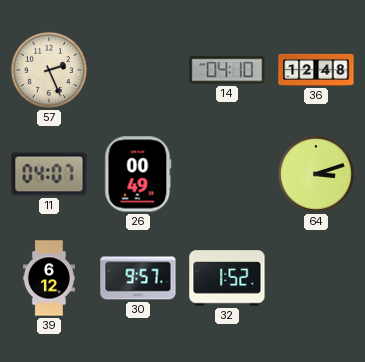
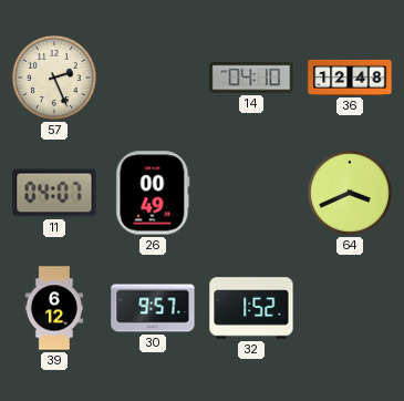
64: 3:12 -> 3:41
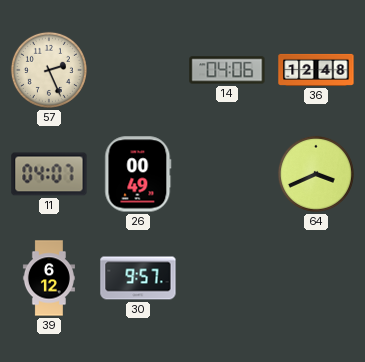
14: 04:10 -> 04:06
32: 1:52 -> none
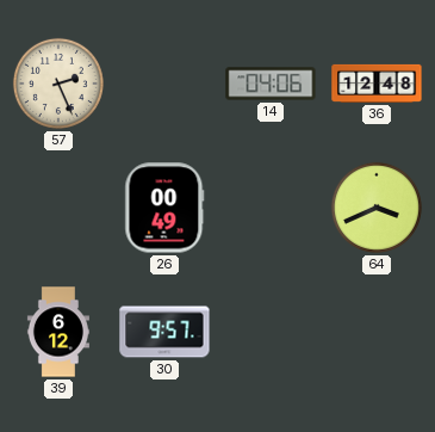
11: 04:07 -> none
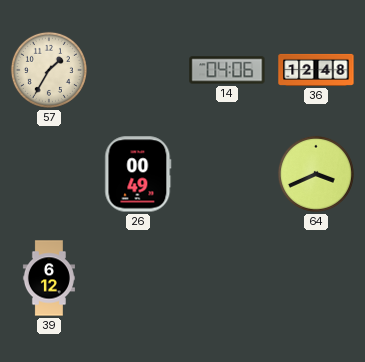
57: 2:26 -> 1:35
30: 9:57 -> none
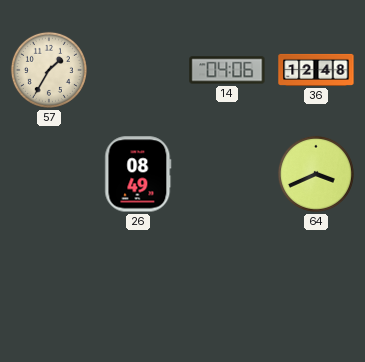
26: 00:49 -> 08:49
39: 6:12 -> none
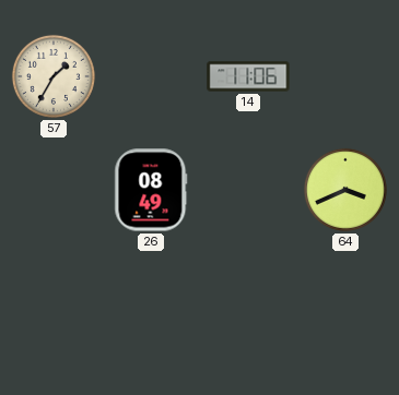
14: 04:06 -> 11:06
36: 12:48 -> none
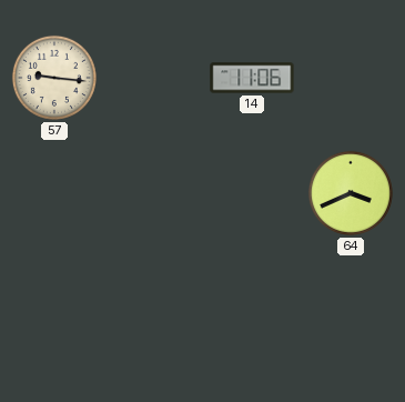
57: 1:35 -> 9:16
26: 08:49 -> none
